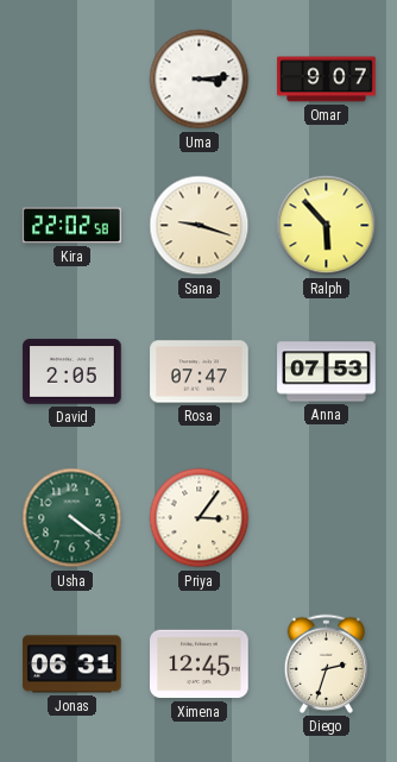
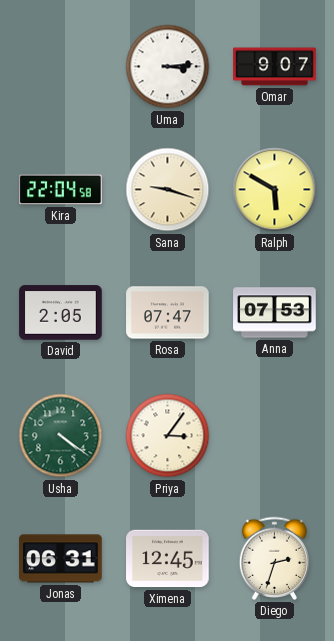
Kira: 22:02 -> 22:04
Ralph: 5:53 -> 5:50
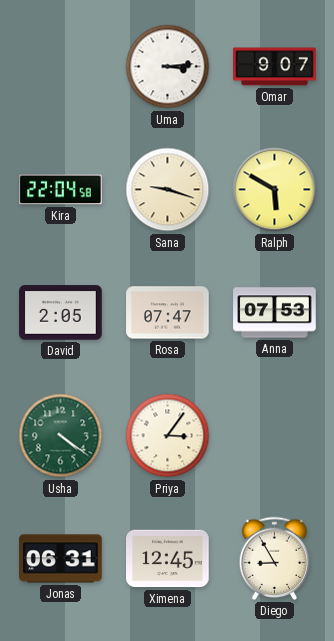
Diego: 2:33 -> 8:55
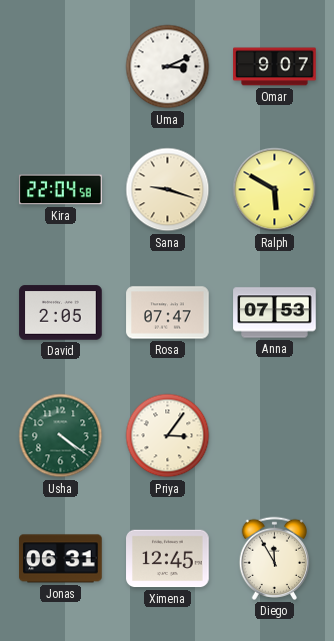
Uma: 3:14 -> 3:11
Diego: 8:55 -> 11:55
